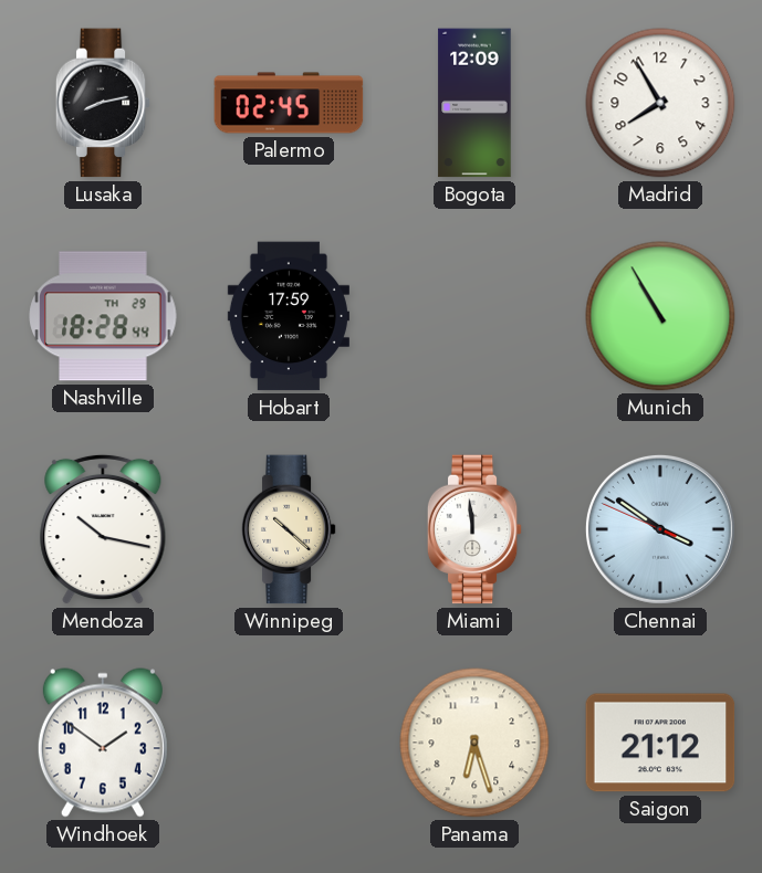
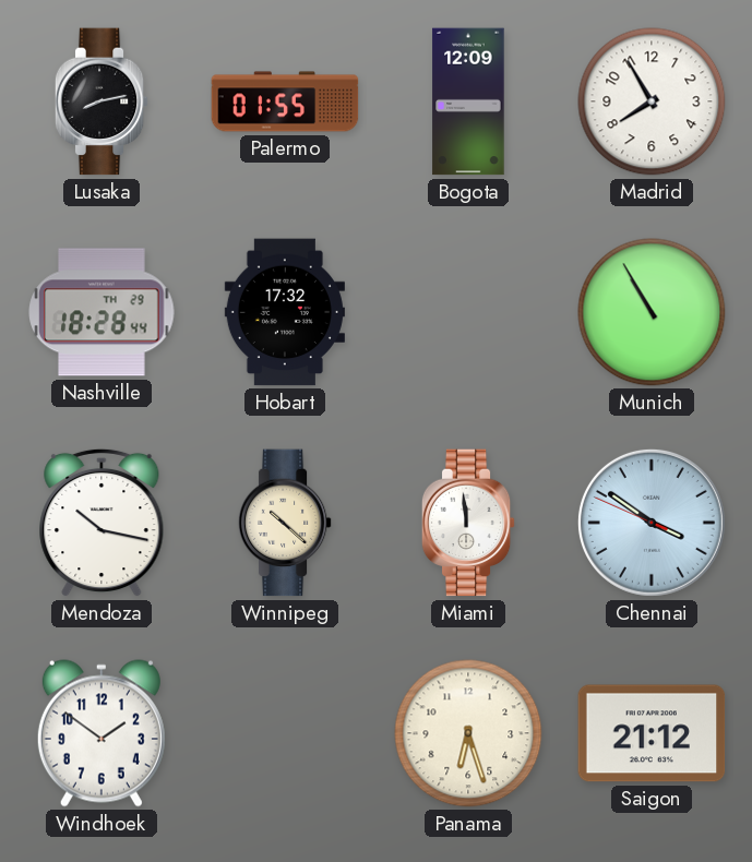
Palermo: 02:45 -> 01:55
Hobart: 17:59 -> 17:32
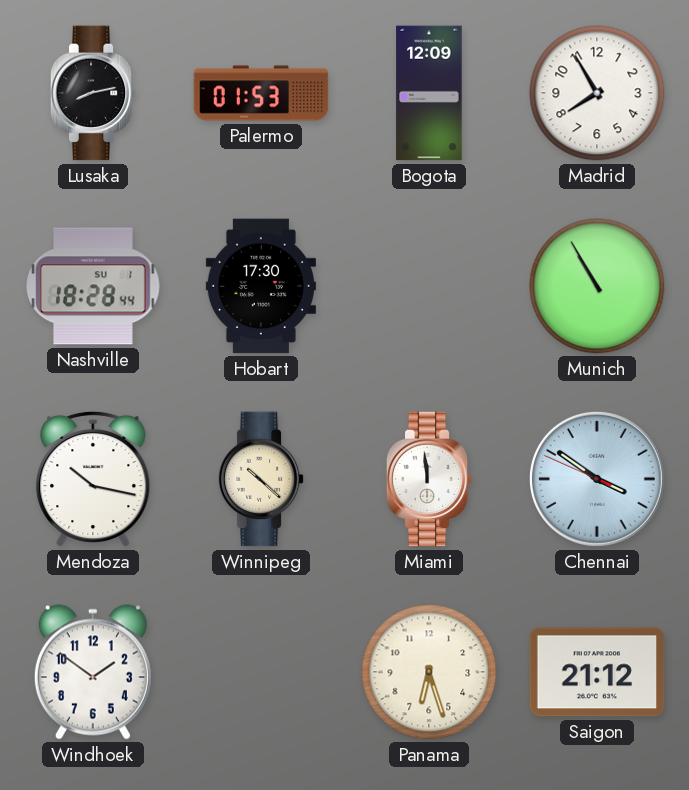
Palermo: 01:55 -> 01:53
Nashville date: TH 29 -> SU 1
Hobart: 17:32 -> 17:30
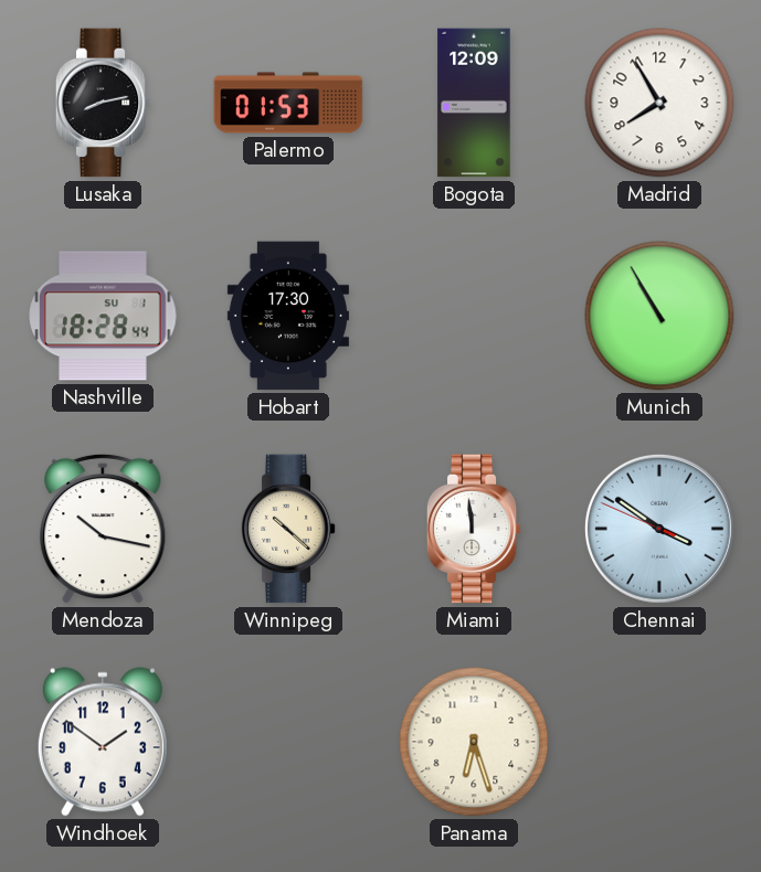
Saigon: 21:12 -> none
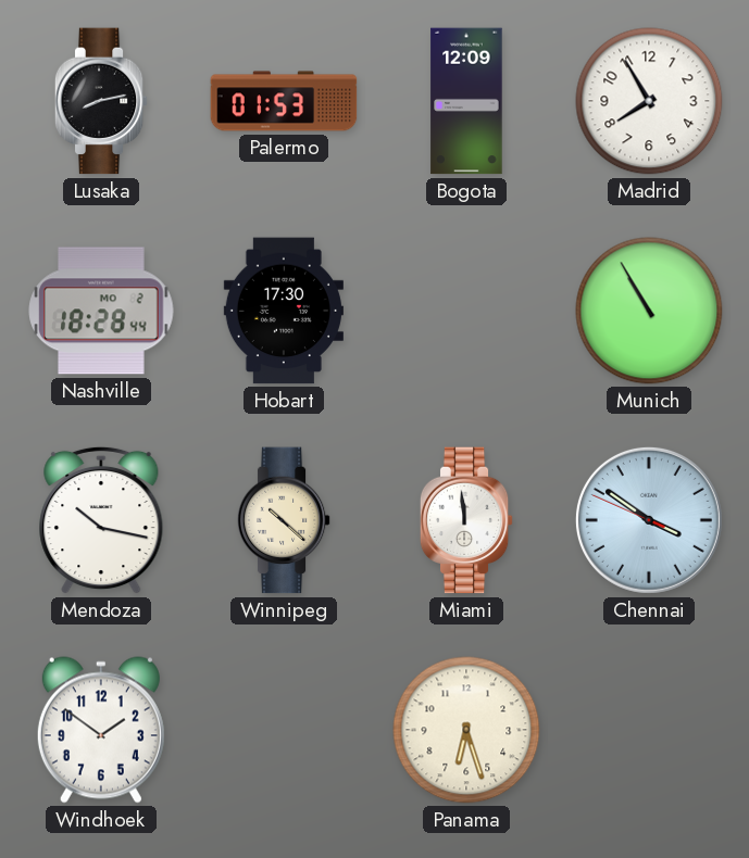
Nashville date: SU 1 -> MO 2
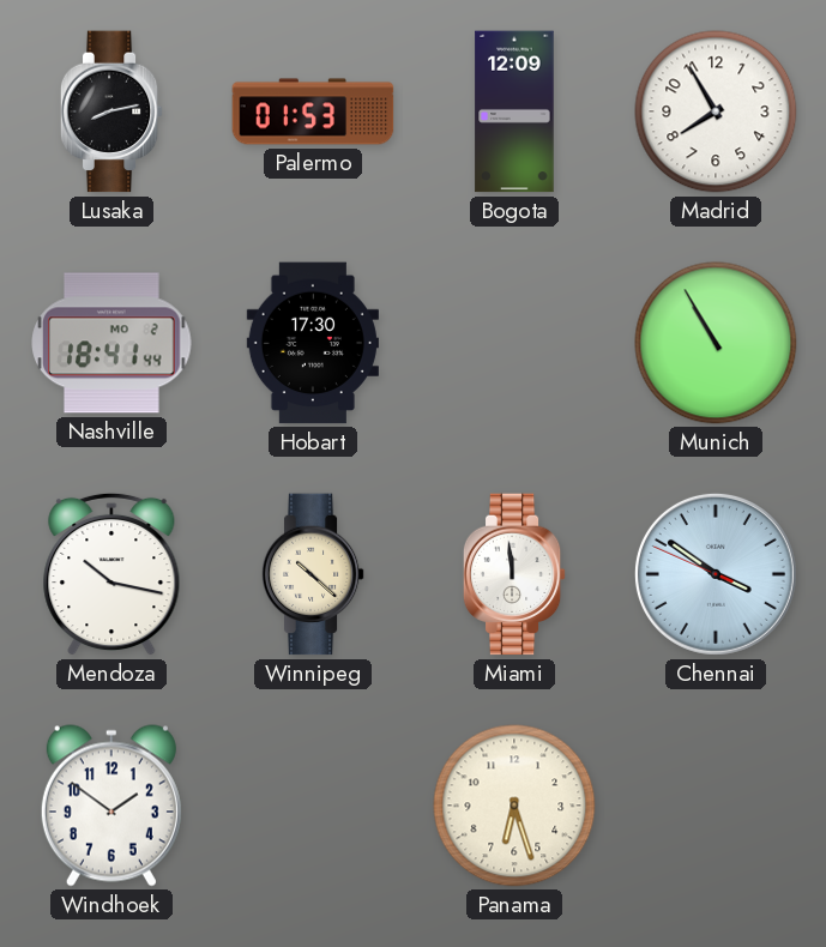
Nashville: 18:28 -> 18:41
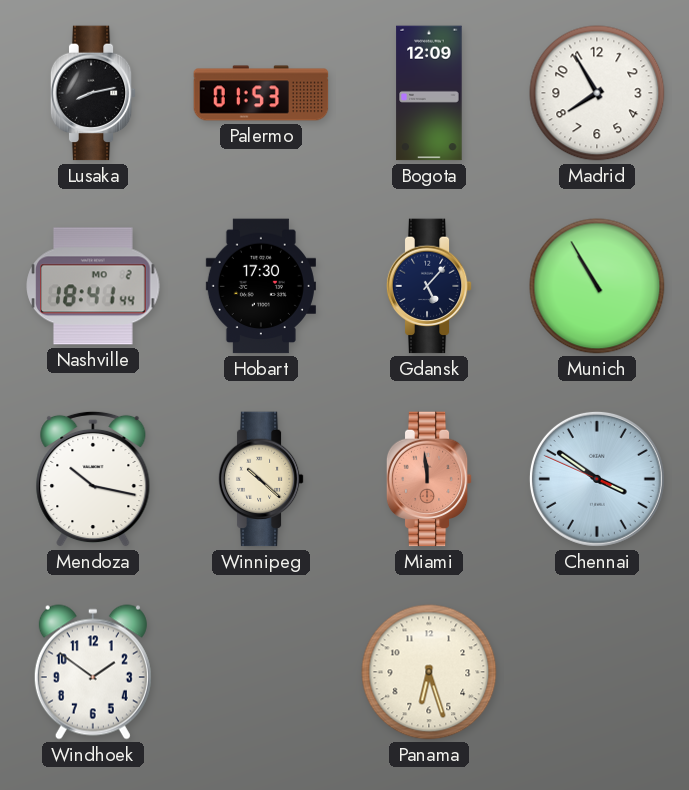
Gdansk: none -> 5:07
Miami dial: white -> salmon
